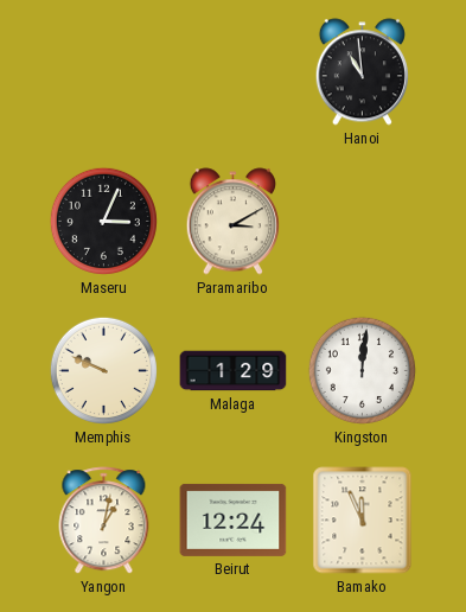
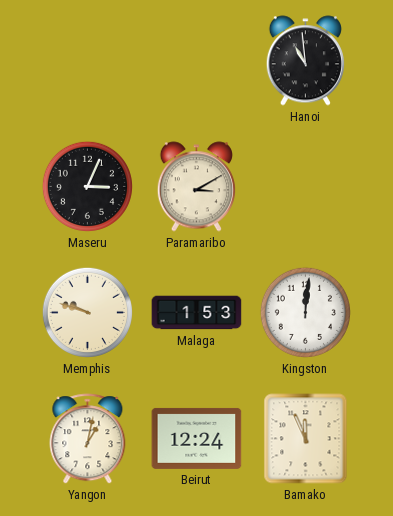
Memphis: 9:49 -> 9:48
Malaga: 1:29 -> 1:53
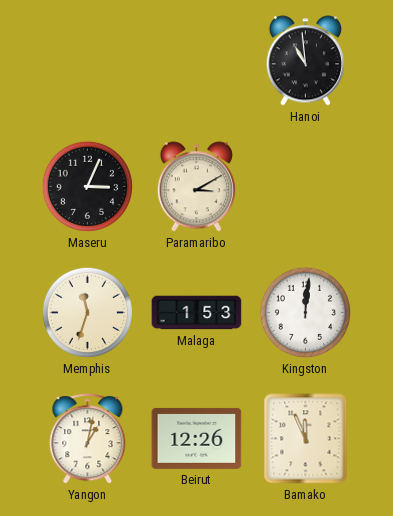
Memphis: 9:48 -> 11:33
Beirut: 12:24 -> 12:26
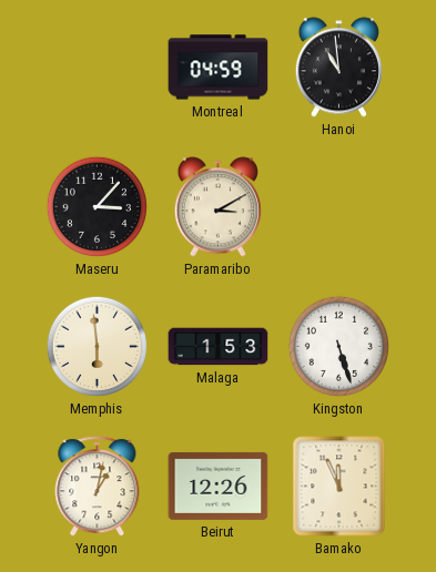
Montreal: none -> 04:59
Maseru: 3:04 -> 3:07
Memphis: 11:33 -> 5:59
Kingston: 12:01 -> 5:27
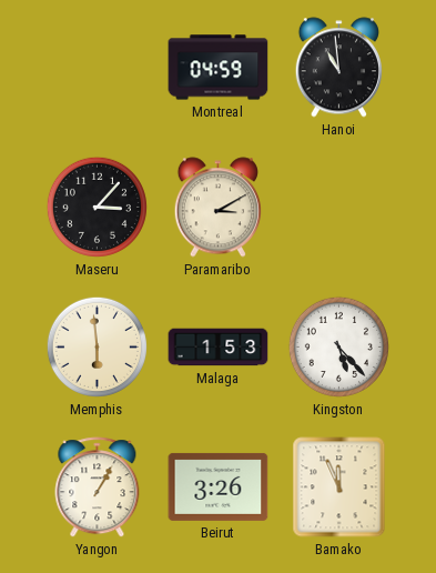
Kingston: 5:27 -> 5:23
Yangon: 1:02 -> 1:05
Beirut: 12:26 -> 3:26
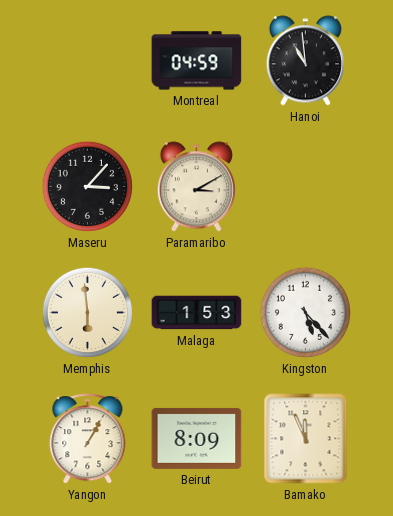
Beirut: 3:26 -> 8:09
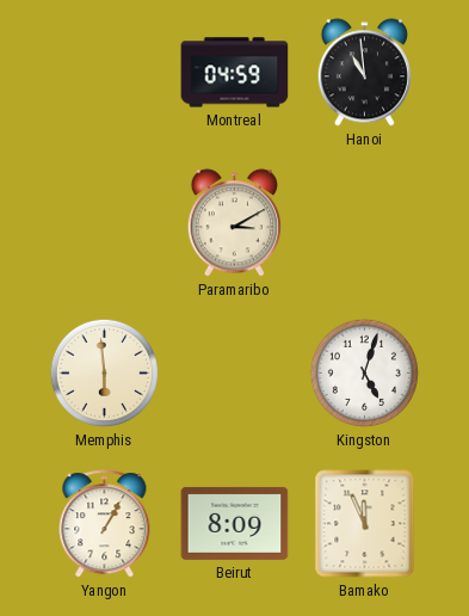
Maseru: 3:07 -> none
Malaga: 1:53 -> none
Kingston: 5:23 -> 5:03
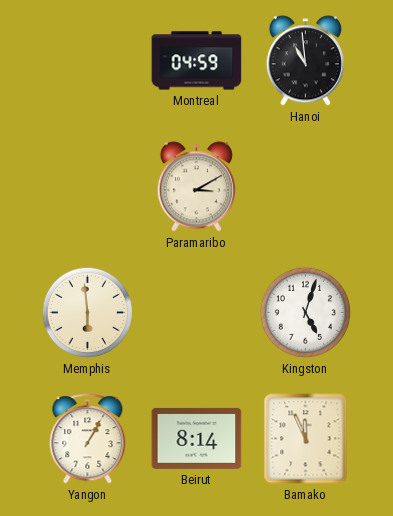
Beirut: 8:09 -> 8:14
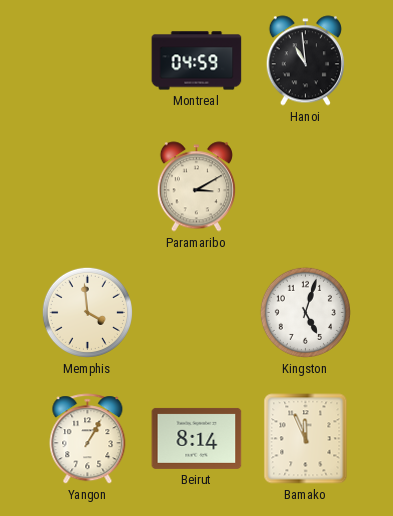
Memphis: 5:59 -> 3:59
